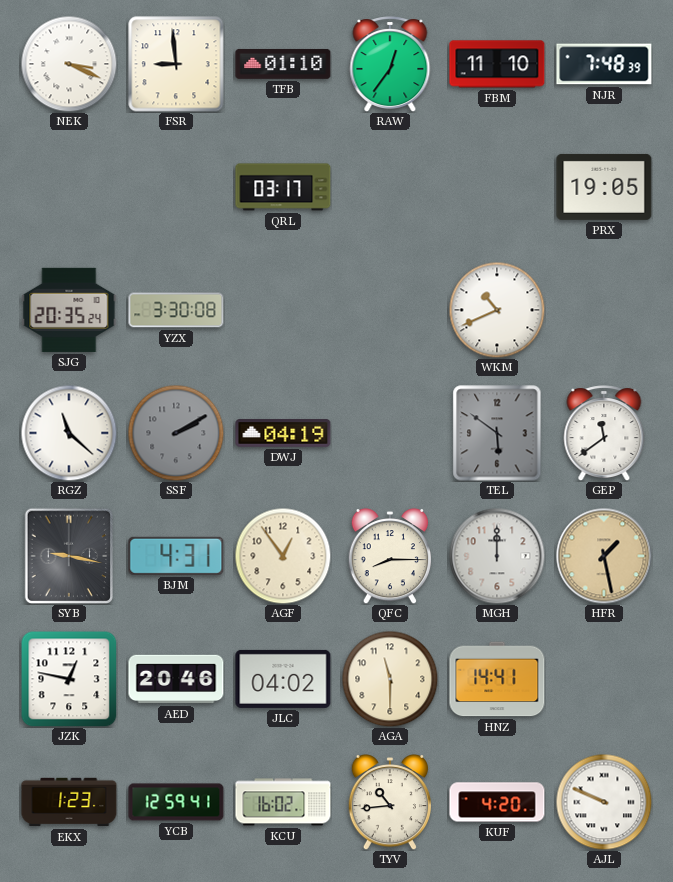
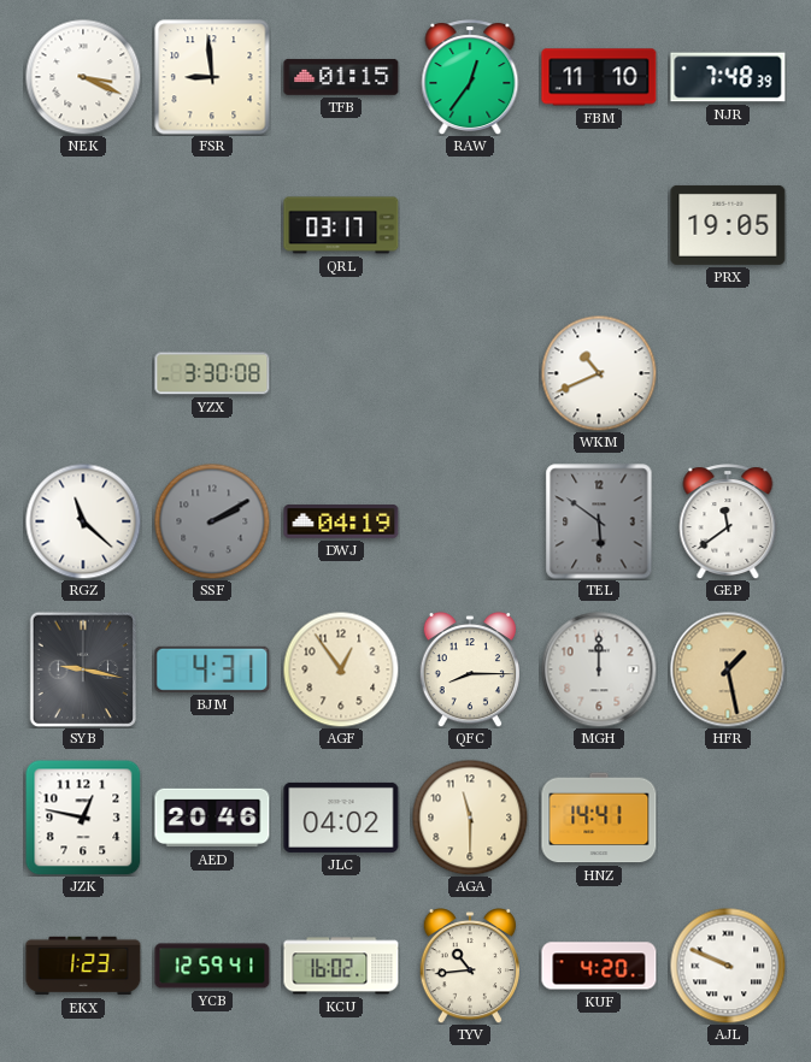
TFB: 01:10 -> 01:15
SJG: 20:35 -> none
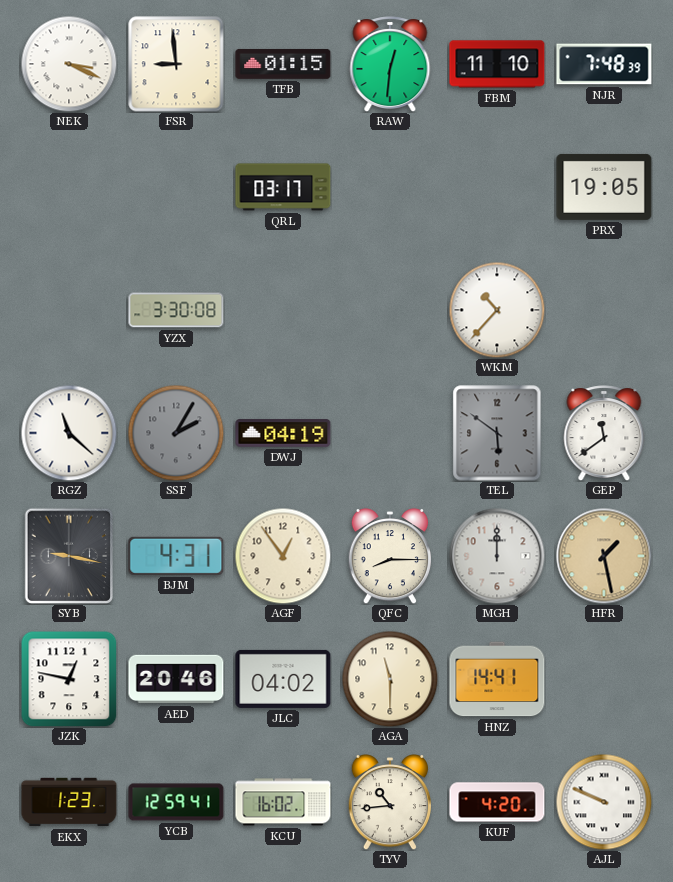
RAW: 12:36 -> 12:31
WKM: 10:41 -> 10:37
SSF: 2:10 -> 2:05
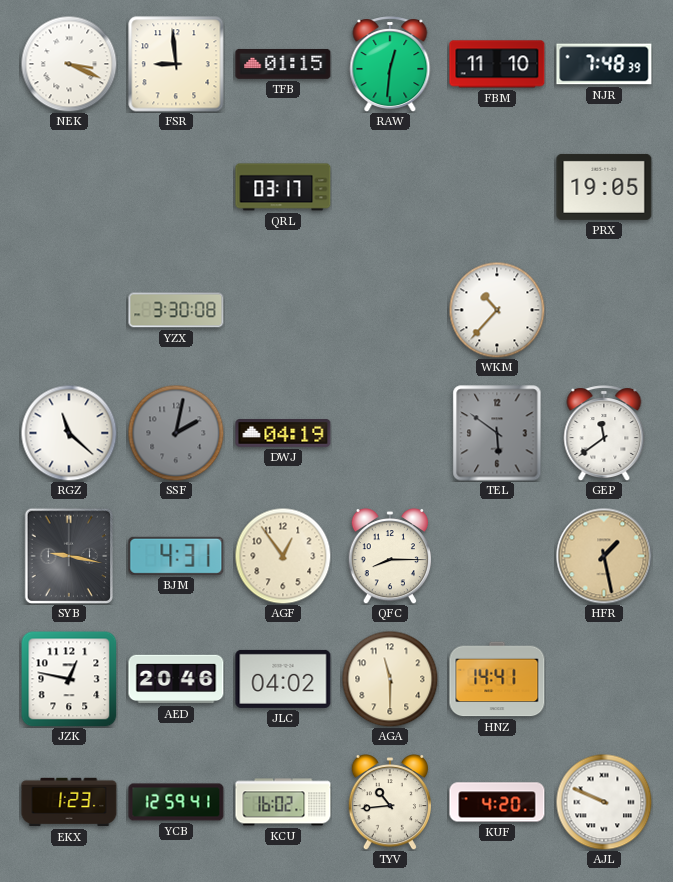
SSF: 2:05 -> 2:02
MGH: 12:00 -> none
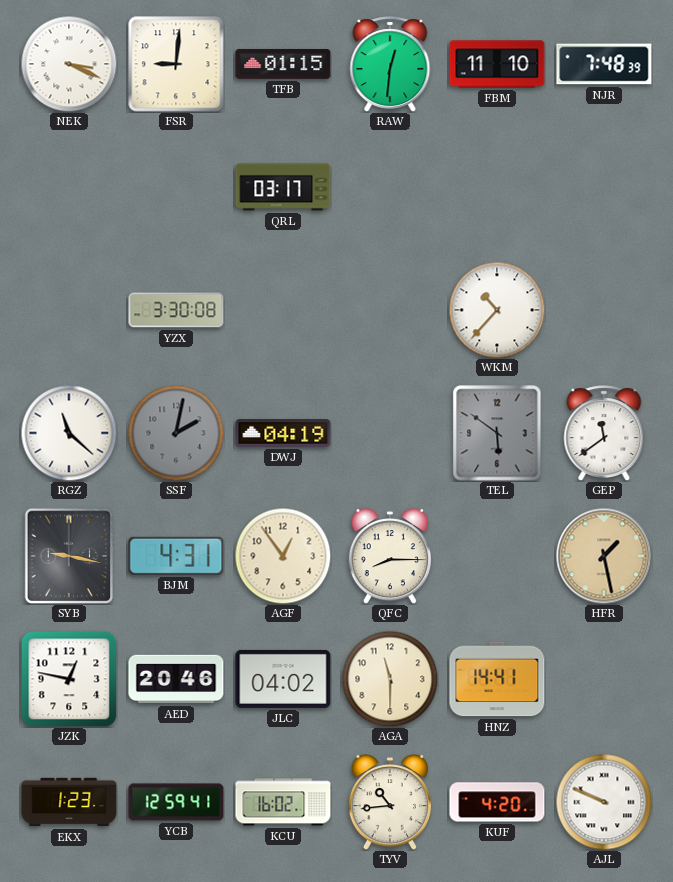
FSR: 8:59 -> 9:01
PRX: 19:05 -> none
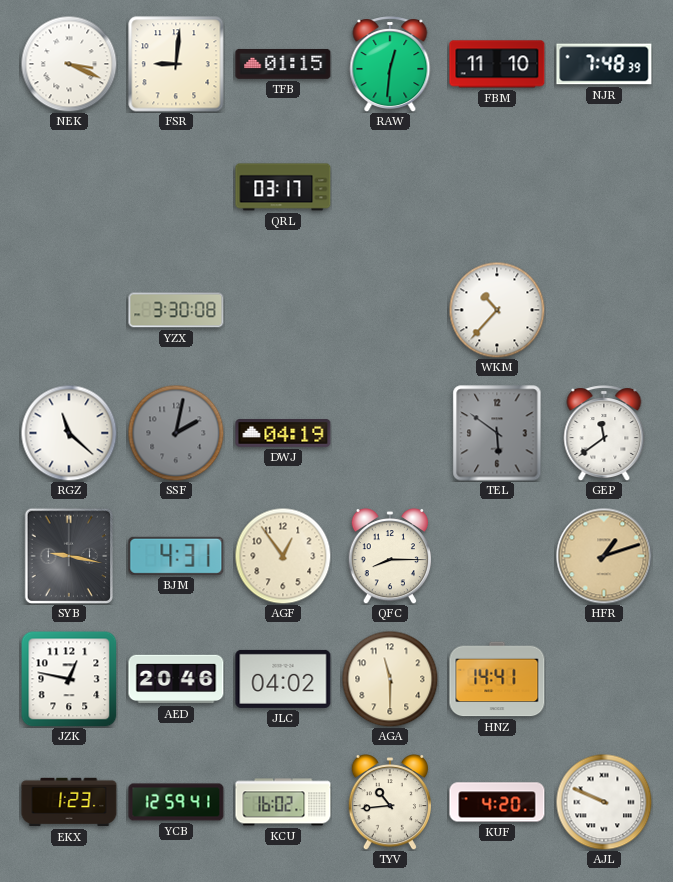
HFR: 1:28 -> 1:12
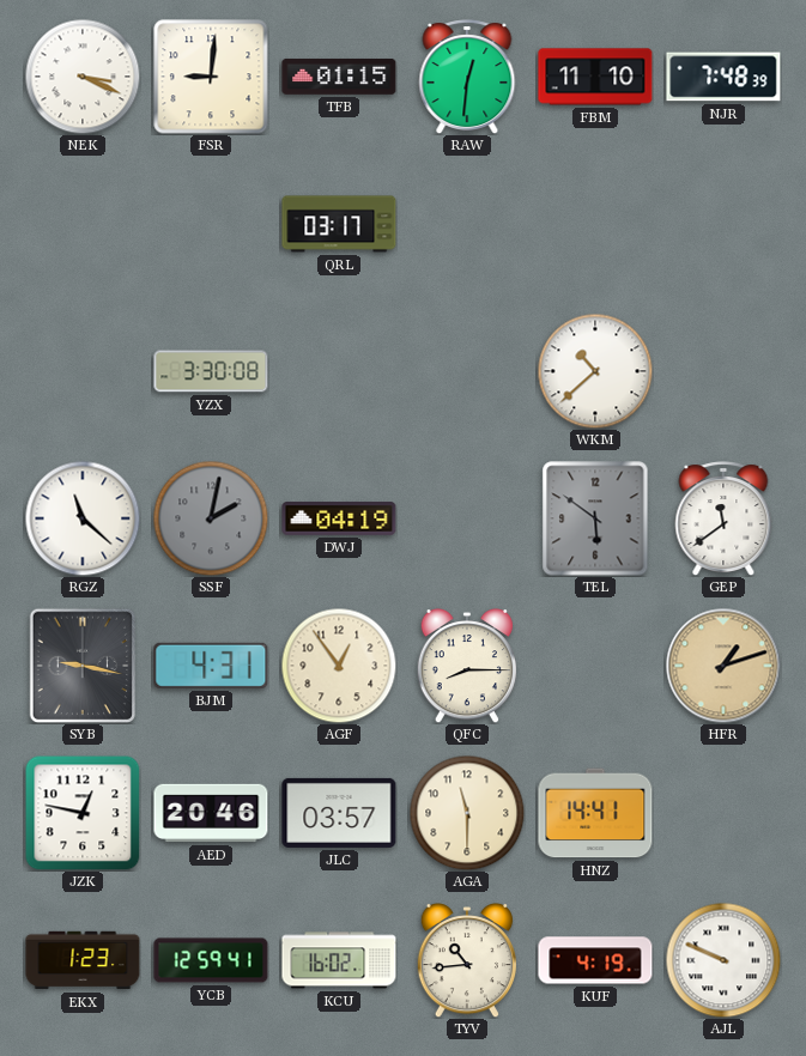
WKM: 10:37 -> 10:38
JLC: 04:02 -> 03:57
KUF: 4:20 -> 4:19
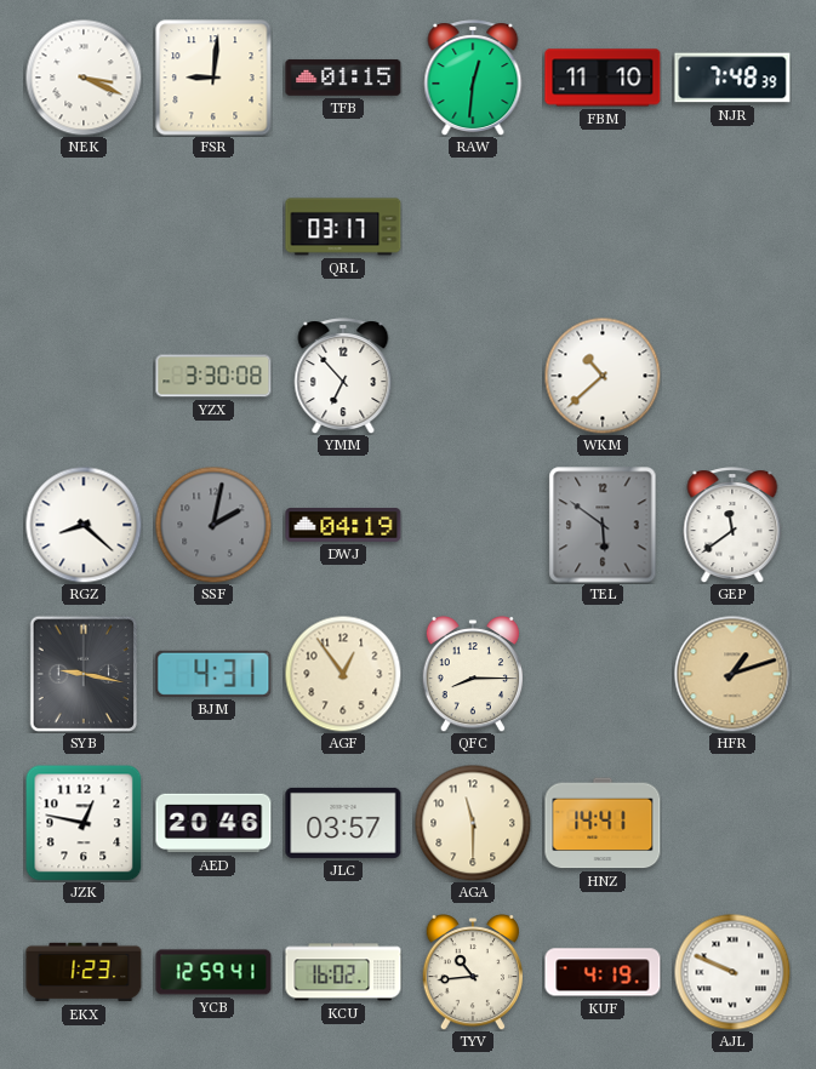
YMM: none -> 6:53
RGZ: 11:22 -> 8:22
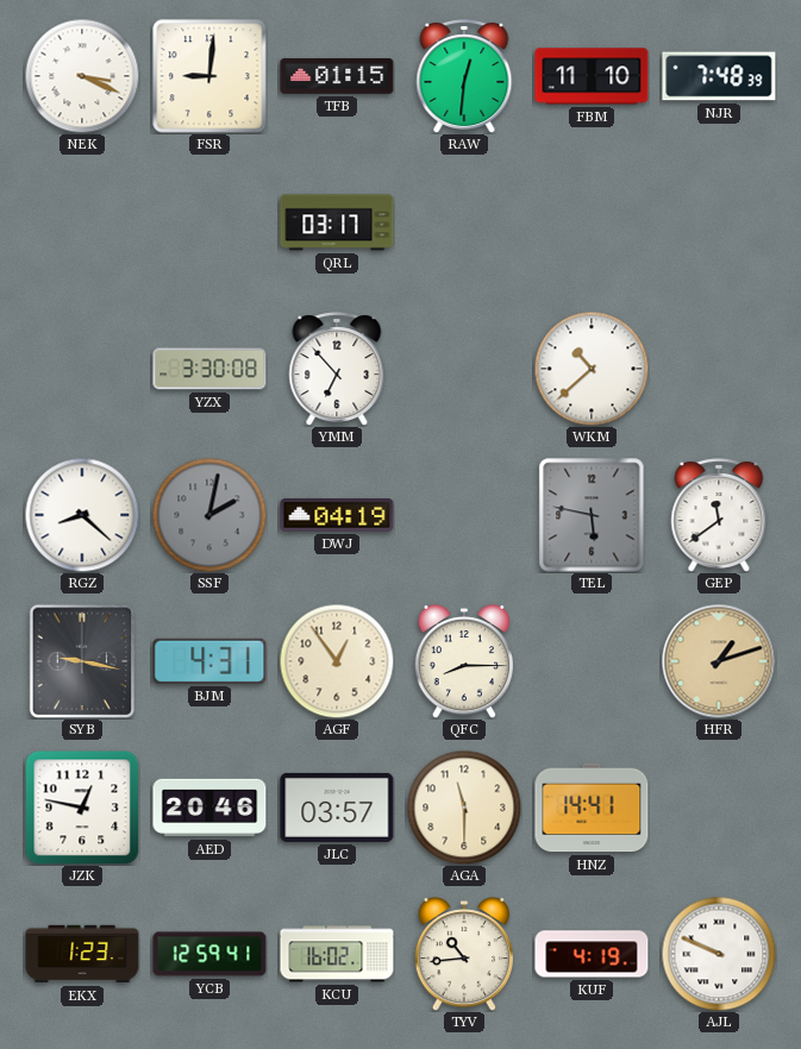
TEL: 5:51 -> 5:47
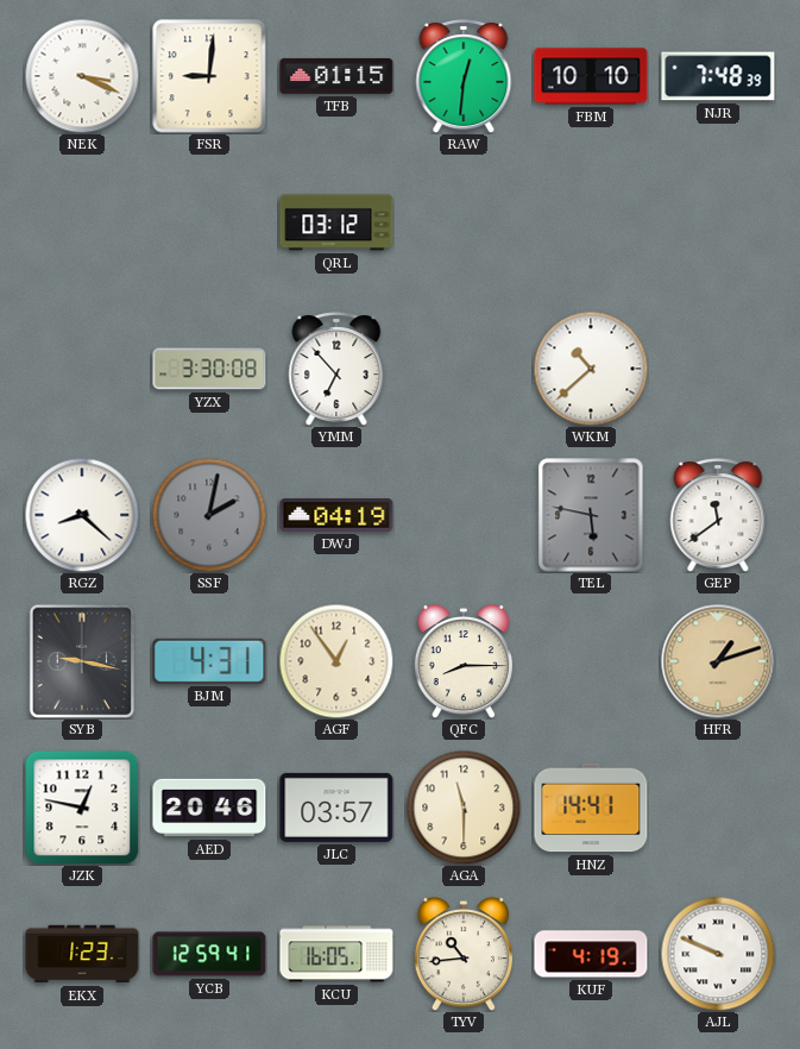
FBM: 11:10 -> 10:10
QRL: 03:17 -> 03:12
KCU: 16:02 -> 16:05
